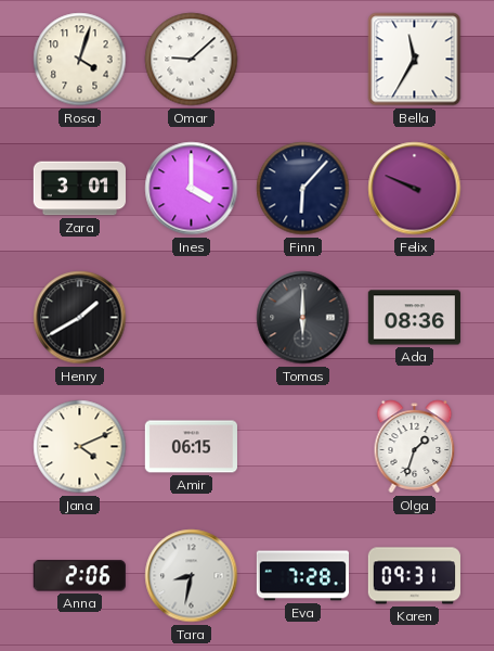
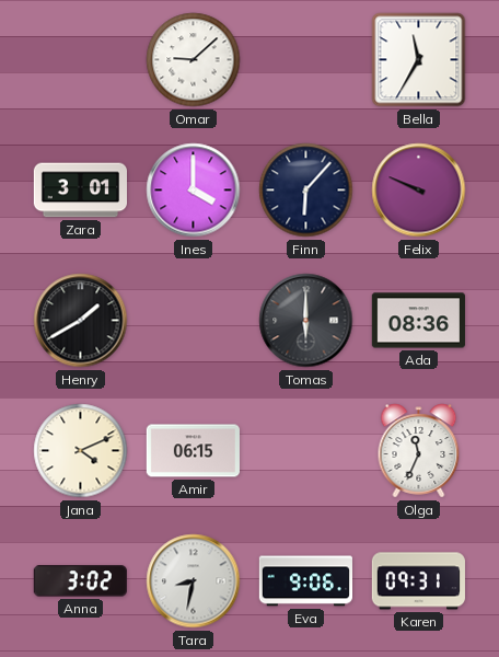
Rosa: 4:03 -> none
Olga: 1:33 -> 11:34
Anna: 2:06 -> 3:02
Eva: 7:28 -> 9:06
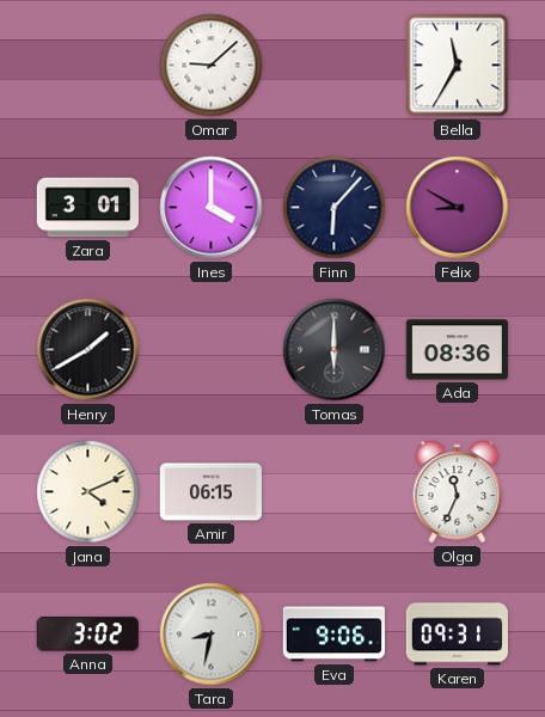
Felix: 9:49 -> 8:50
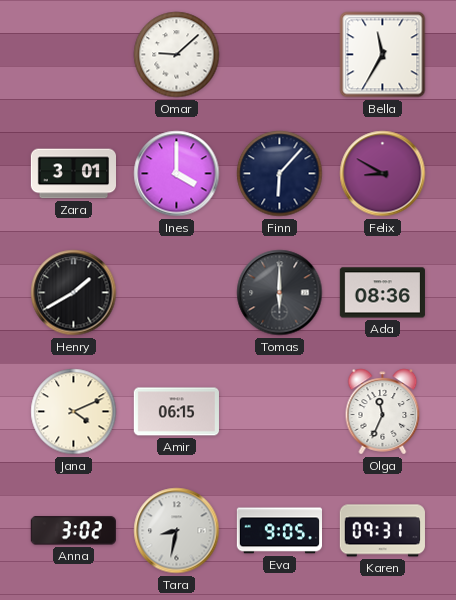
Eva: 9:06 -> 9:05
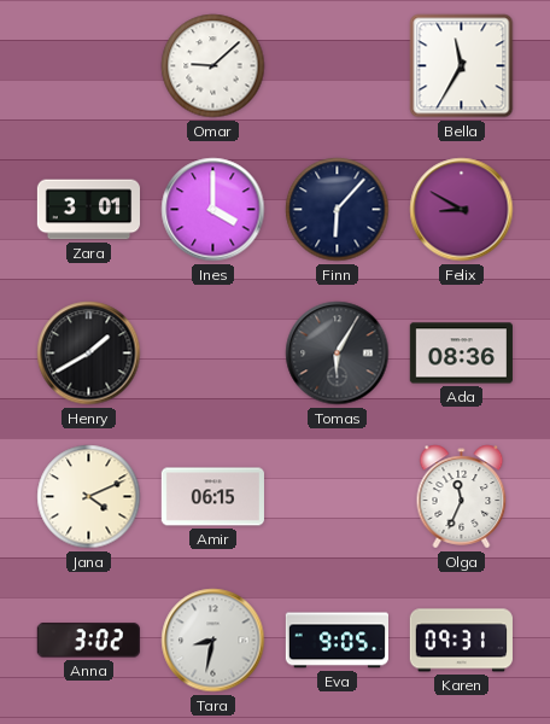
Tomas: 6:00 -> 6:05
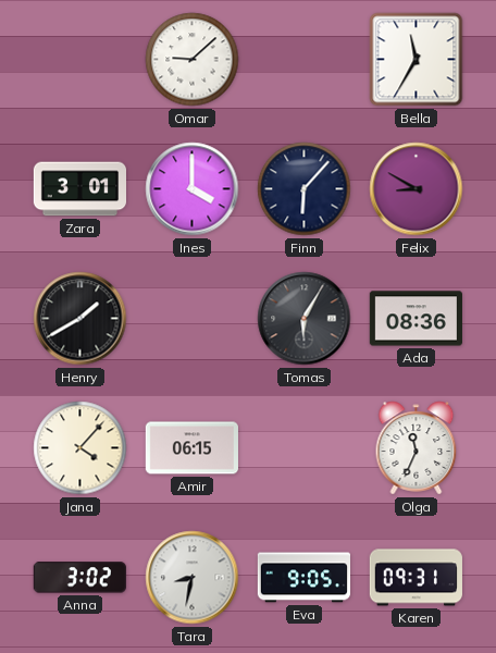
Jana: 4:11 -> 4:07
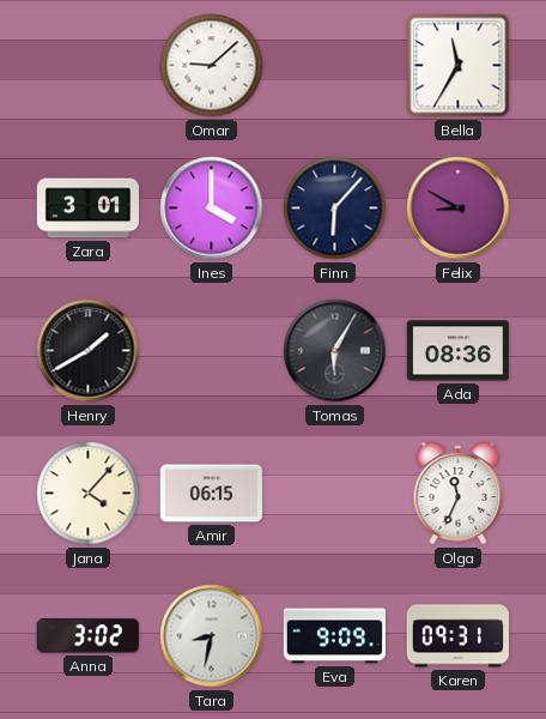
Eva: 9:05 -> 9:09
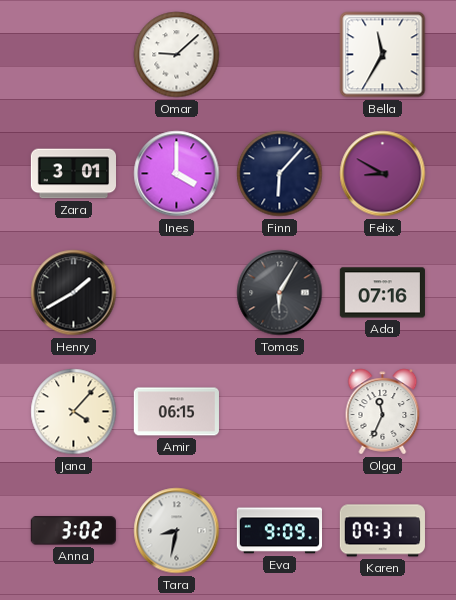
Ada: 08:36 -> 07:16
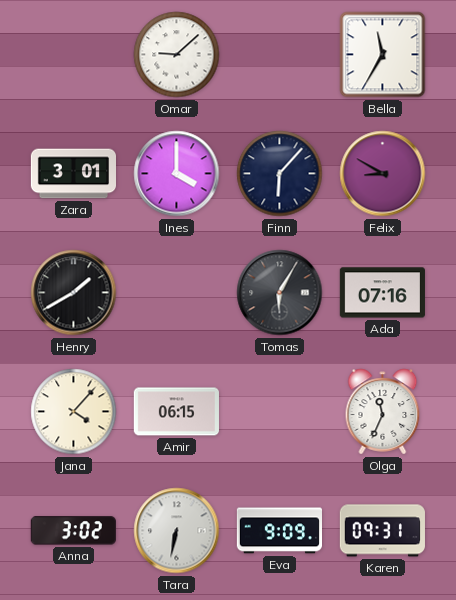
Tara: 8:32 -> 6:32
